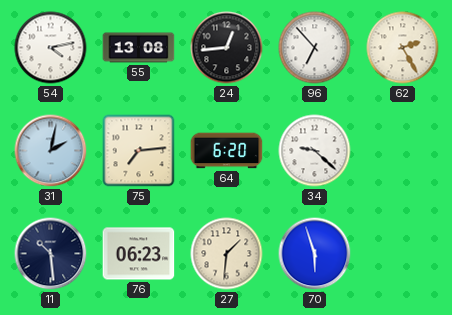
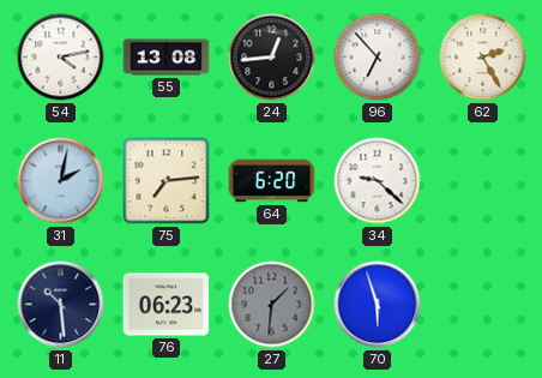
27 dial: cream -> grey
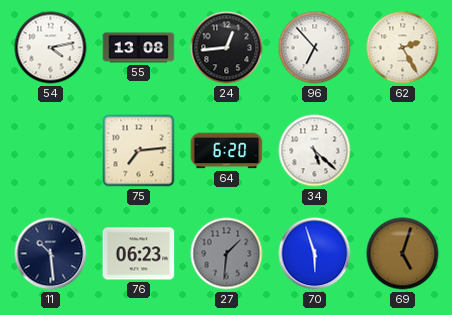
31: 2:02 -> none
34: 9:22 -> 5:22
69: none -> 5:03
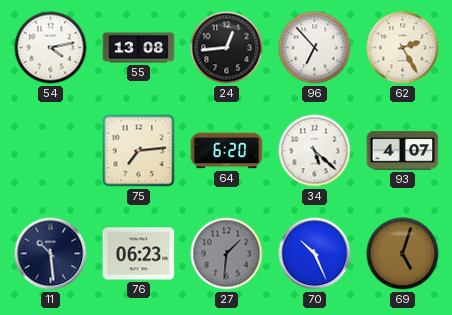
93: none -> 4:07
70: 5:57 -> 10:26
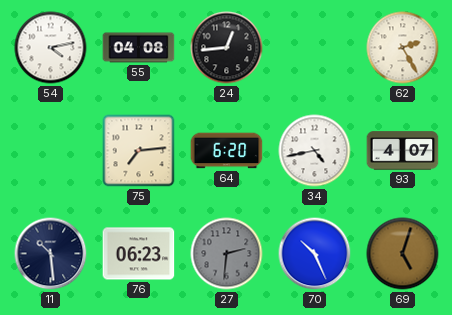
55: 13:08 -> 04:08
96: 6:53 -> none
34: 5:22 -> 4:43
27: 1:31 -> 2:31
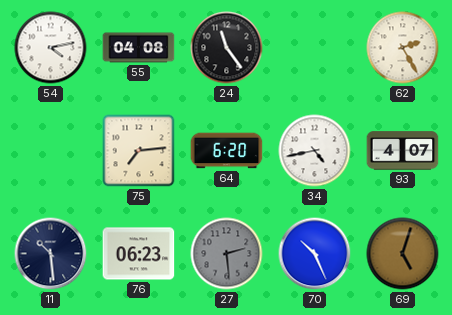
24: 12:44 -> 11:24
27: 2:31 -> 2:29
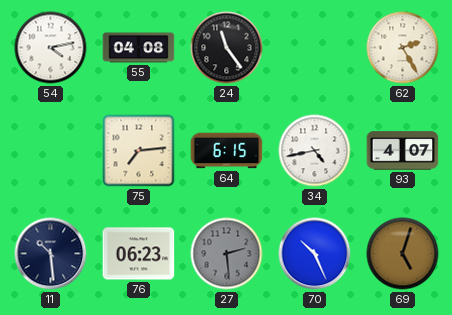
64: 6:20 -> 6:15
